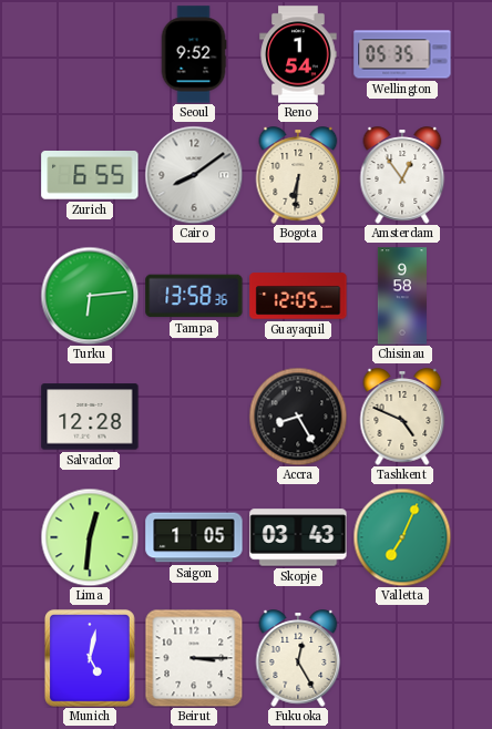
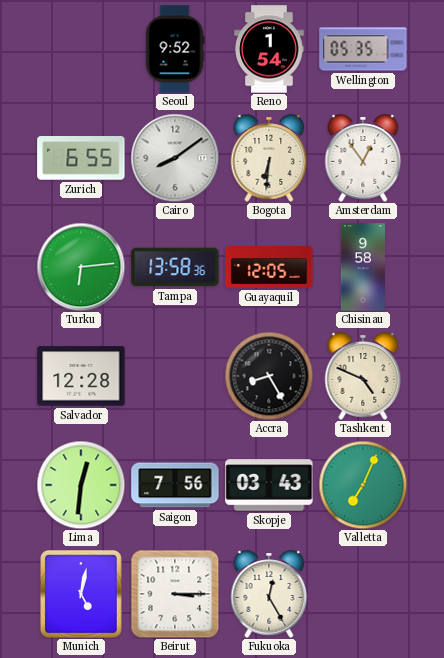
Saigon: 1:05 -> 7:56
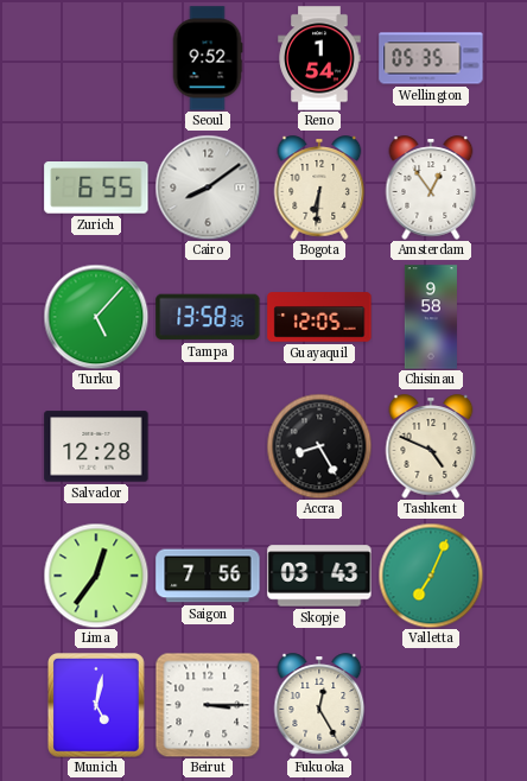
Turku: 6:14 -> 5:07
Lima: 12:31 -> 12:36
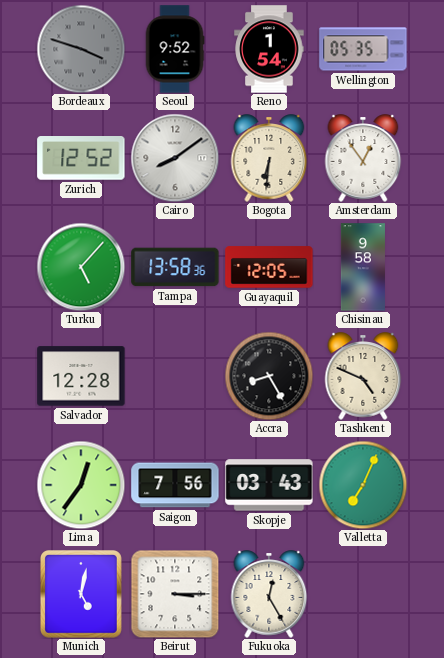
Bordeaux: none -> 3:48
Zurich: 6:55 -> 12:52
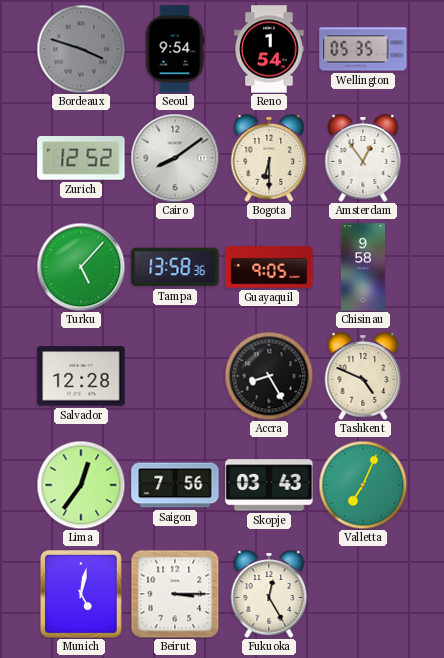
Seoul: 9:52 -> 9:54
Bogota: 6:31 -> 6:30
Guayaquil: 12:05 -> 9:05
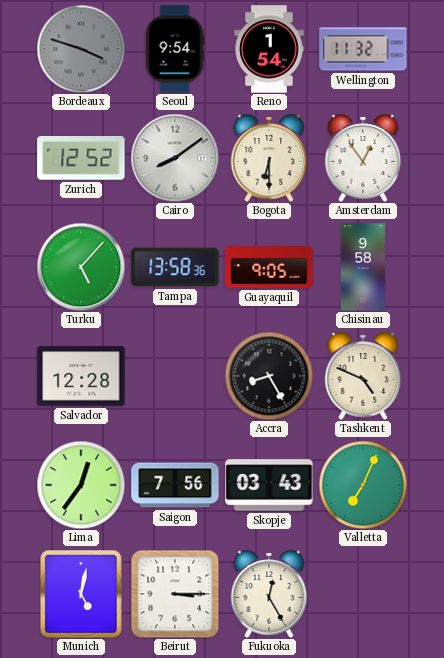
Wellington: 05:35 -> 11:32
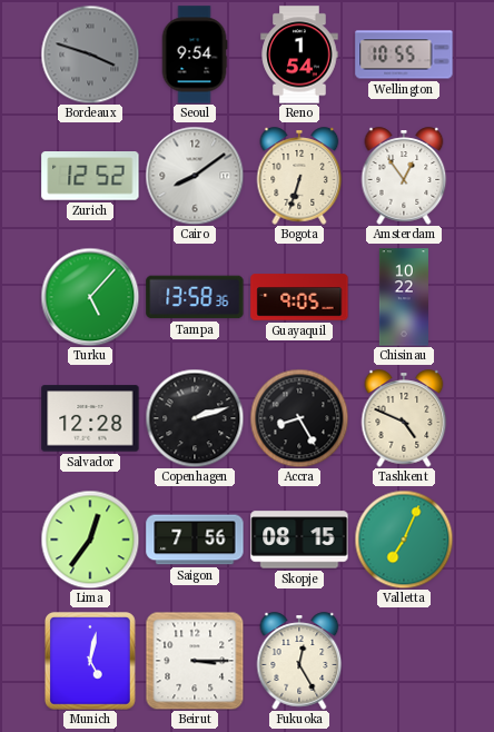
Wellington: 11:32 -> 10:55
Bogota: 6:30 -> 6:33
Chisinau: 9:58 -> 10:22
Copenhagen: none -> 2:12
Skopje: 03:43 -> 08:15
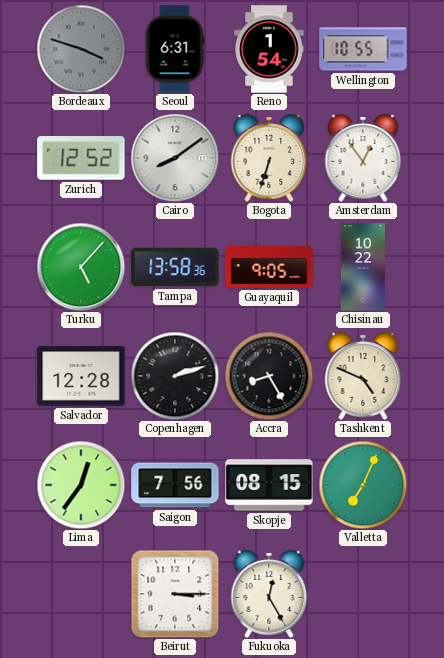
Seoul: 9:54 -> 6:31
Munich: 5:02 -> none
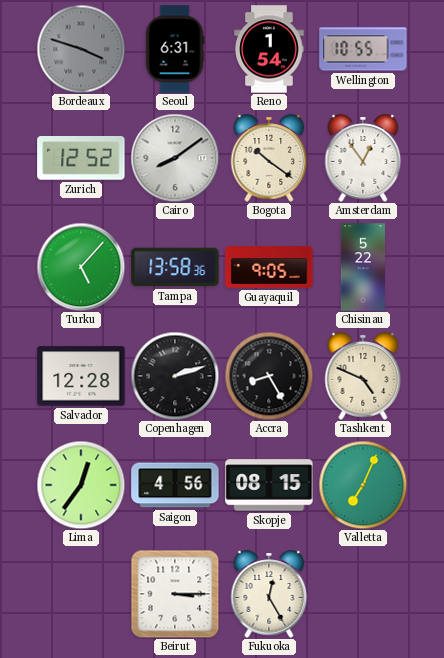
Bogota: 6:33 -> 10:21
Chisinau: 10:22 -> 5:22
Saigon: 7:56 -> 4:56
